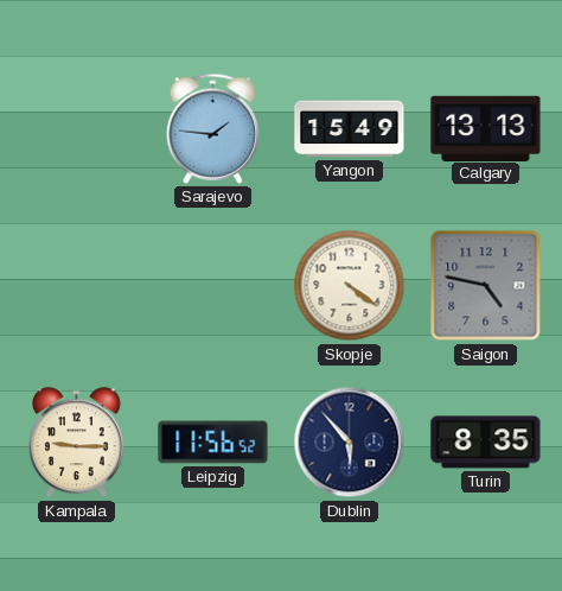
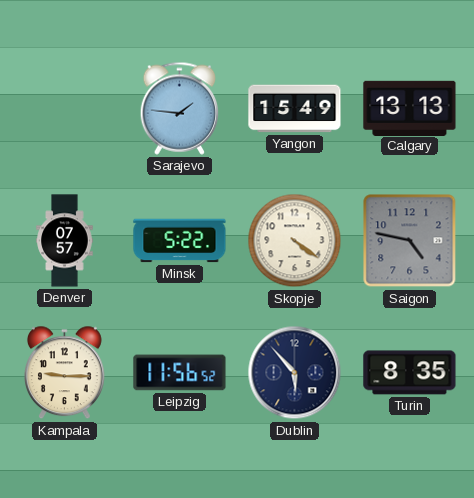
Denver: none -> 07:57
Minsk: none -> 5:22
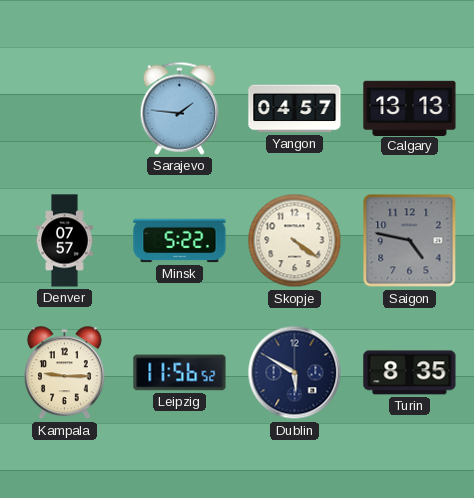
Yangon: 15:49 -> 04:57
Dublin: 5:53 -> 5:50
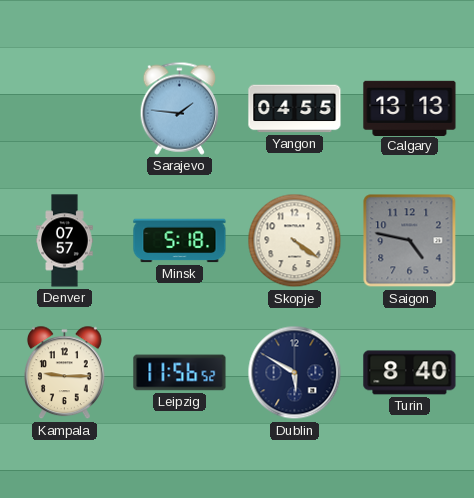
Yangon: 04:57 -> 04:55
Minsk: 5:22 -> 5:18
Turin: 8:35 -> 8:40
